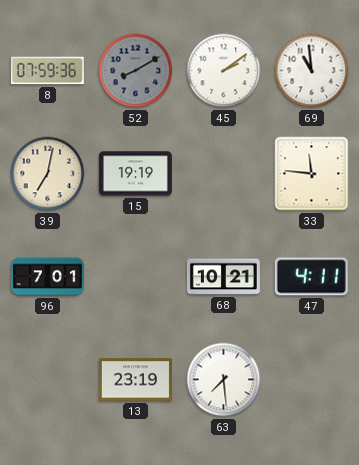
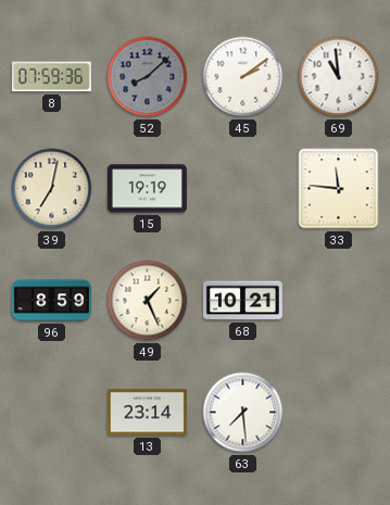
52: 8:10 -> 8:08
96: 7:01 -> 8:59
49: none -> 1:26
47: 4:11 -> none
13: 23:19 -> 23:14
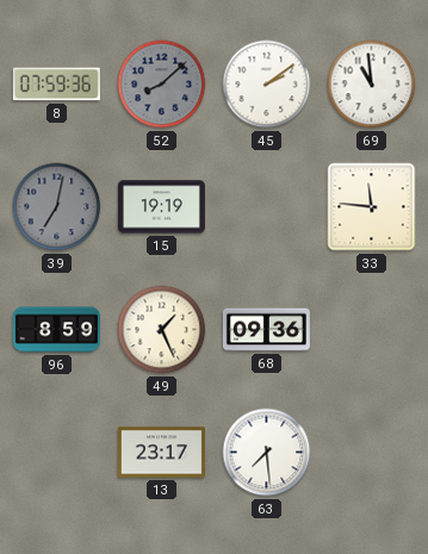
39 dial: cream -> grey
68: 10:21 -> 09:36
13: 23:14 -> 23:17
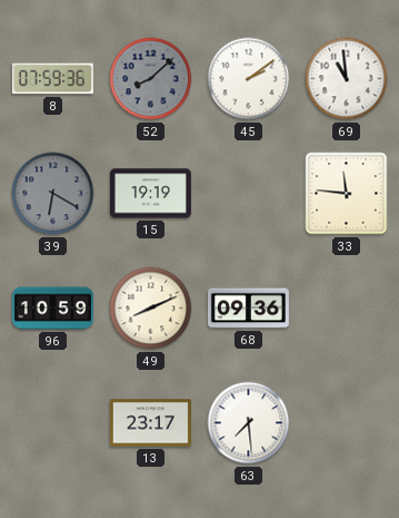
39: 7:02 -> 6:20
96: 8:59 -> 10:59
49: 1:26 -> 8:11
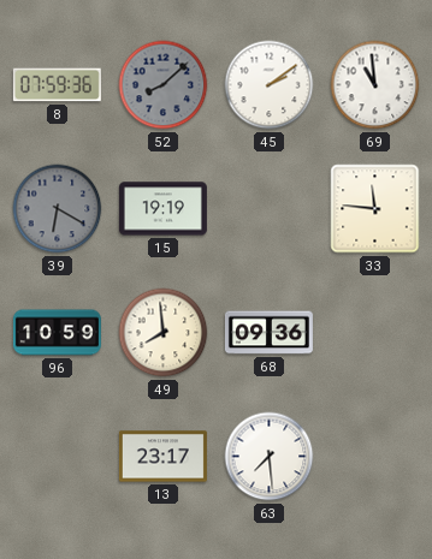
49: 8:11 -> 7:59
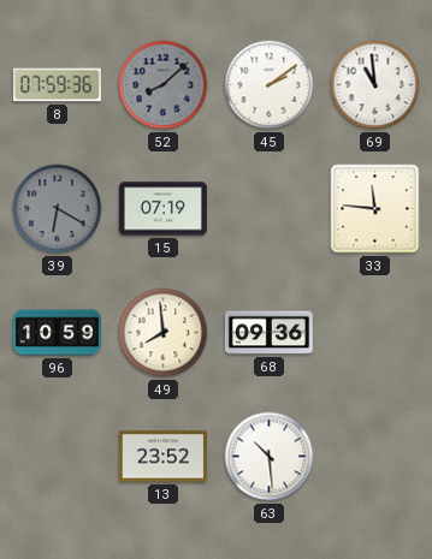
15: 19:19 -> 07:19
13: 23:17 -> 23:52
63: 7:29 -> 10:29
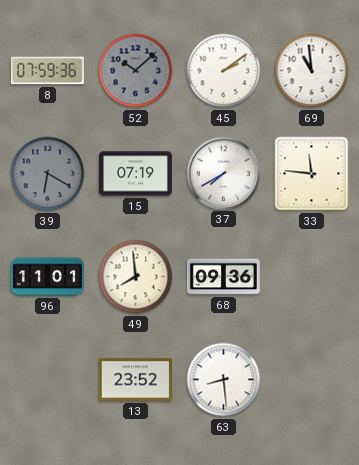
52: 8:08 -> 10:08
37: none -> 7:40
96: 10:59 -> 11:01
63: 10:29 -> 8:29
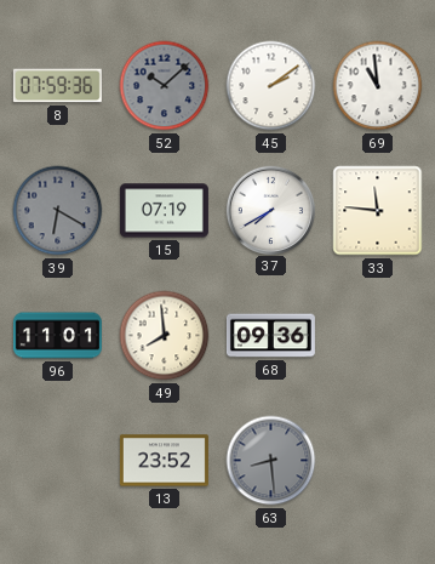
63 dial: white -> grey
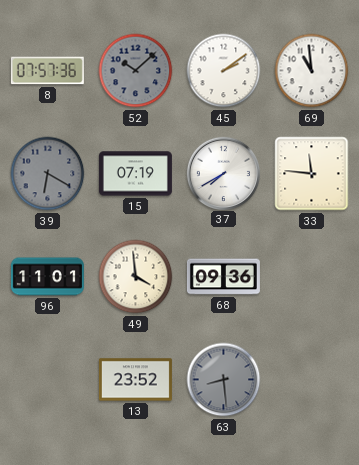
8: 07:59 -> 07:57
49: 7:59 -> 3:59
